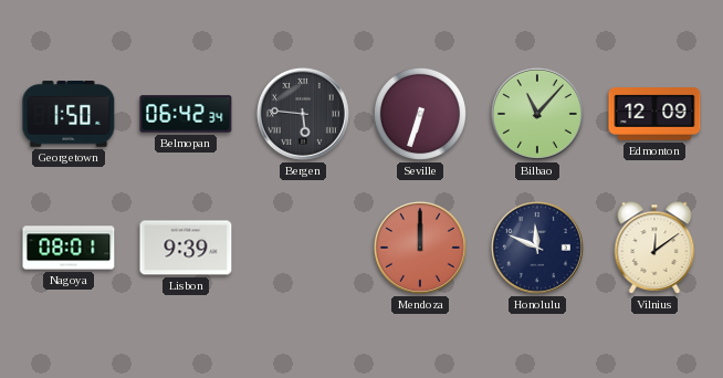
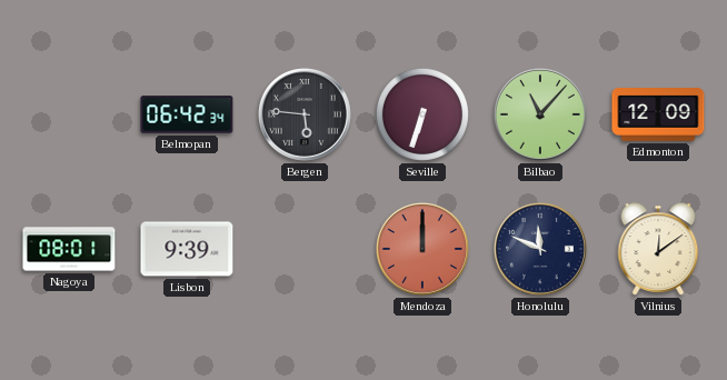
Georgetown: 1:50 -> none
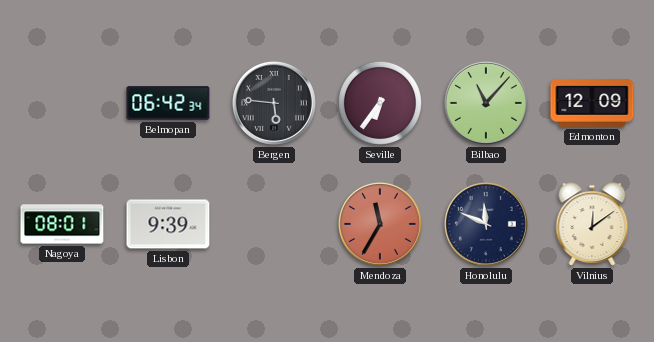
Seville: 6:33 -> 6:36
Mendoza: 12:00 -> 11:35
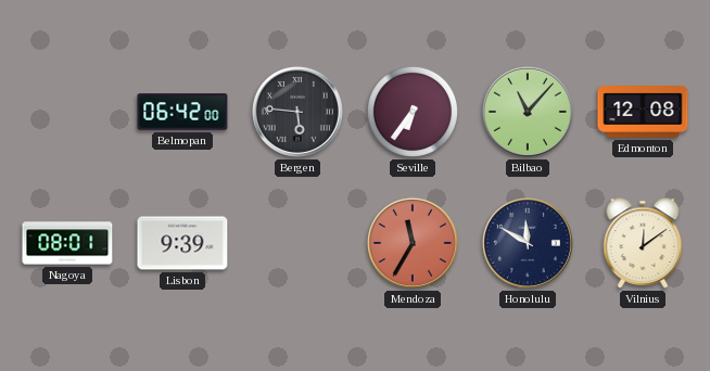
Belmopan: 06:42:34 -> 06:42:00
Edmonton: 12:09 -> 12:08
Honolulu: 11:49 -> 11:50
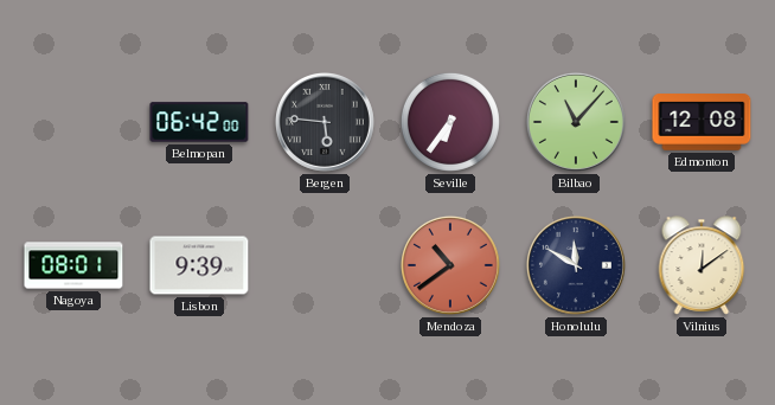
Mendoza: 11:35 -> 10:39
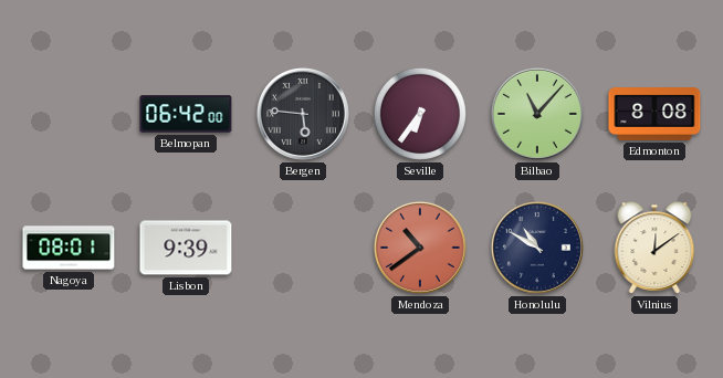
Edmonton: 12:08 -> 8:08
Honolulu: 11:50 -> 10:50
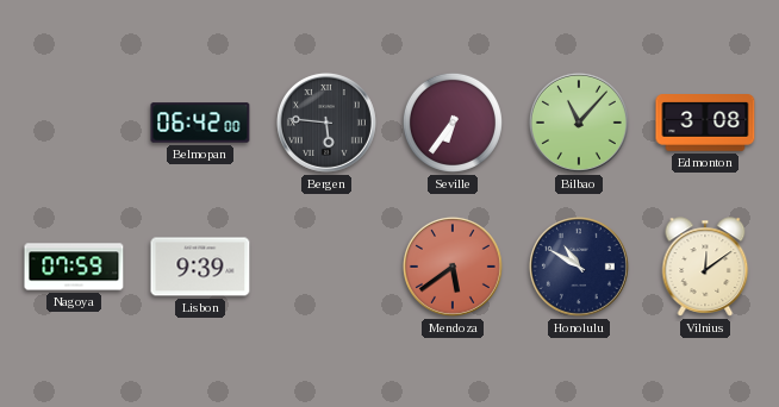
Edmonton: 8:08 -> 3:08
Nagoya: 08:01 -> 07:59
Mendoza: 10:39 -> 5:39
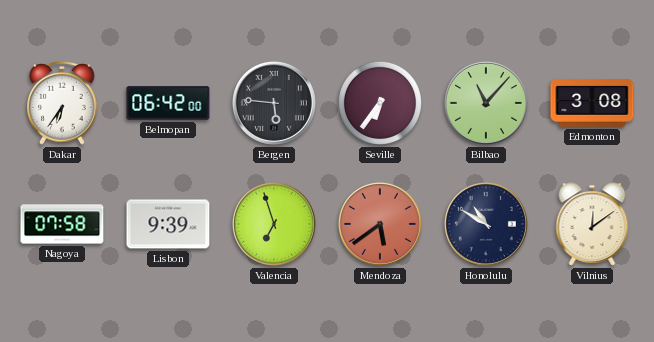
Dakar: none -> 6:36
Nagoya: 07:59 -> 07:58
Valencia: none -> 6:57
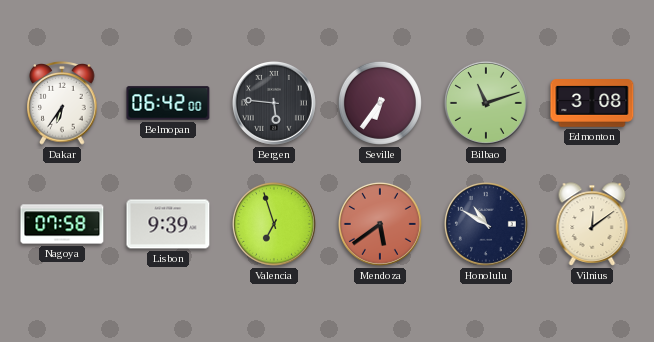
Bilbao: 11:07 -> 11:12
